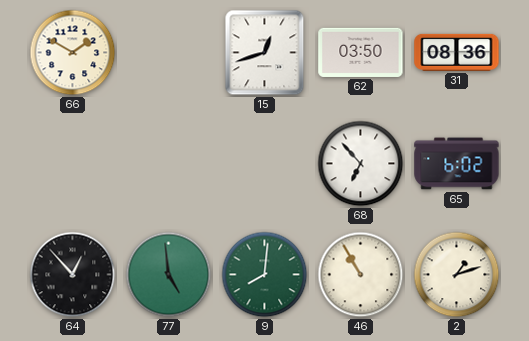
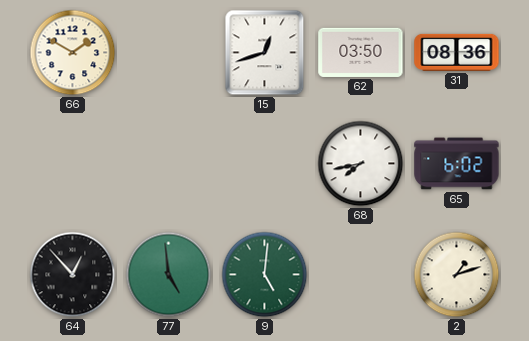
68: 6:53 -> 7:43
9: 8:01 -> 5:01
46: 10:55 -> none
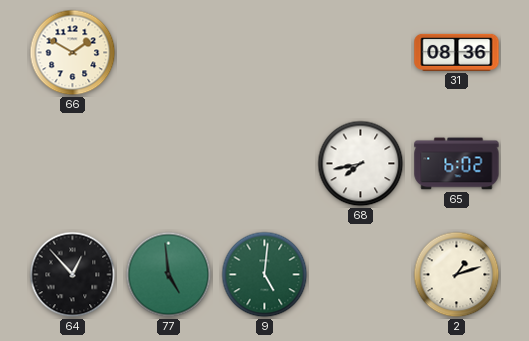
15: 12:42 -> none
62: 03:50 -> none
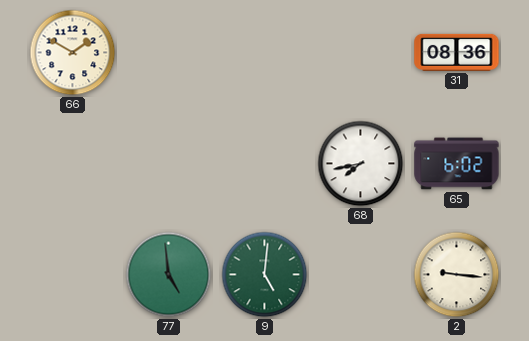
64: 12:53 -> none
2: 1:12 -> 9:16
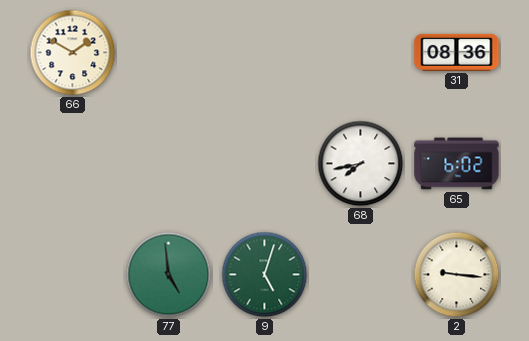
9: 5:01 -> 5:03
